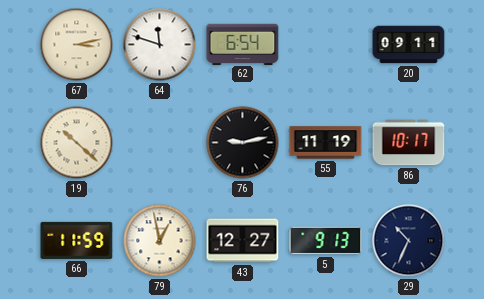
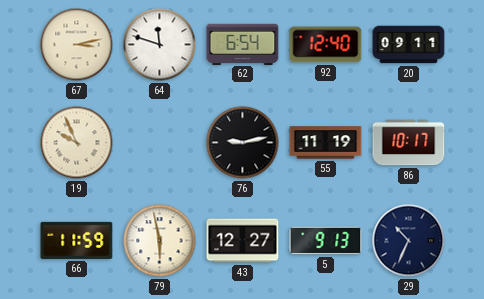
92: none -> 12:40
19: 10:22 -> 9:56
79: 12:58 -> 5:58
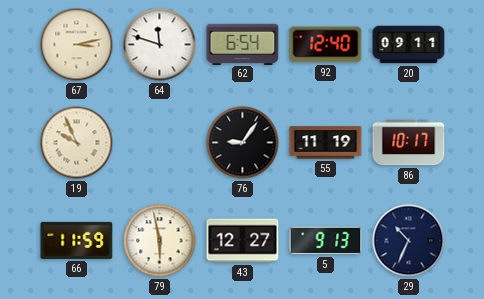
76: 9:13 -> 9:06
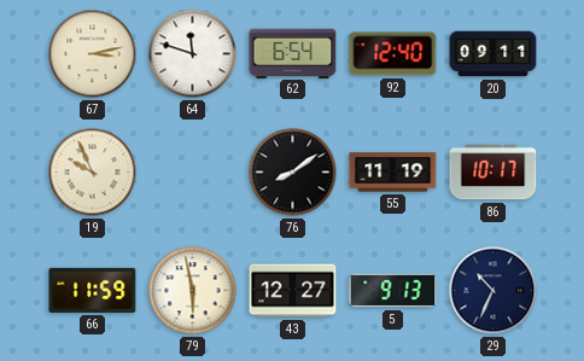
76: 9:06 -> 8:09
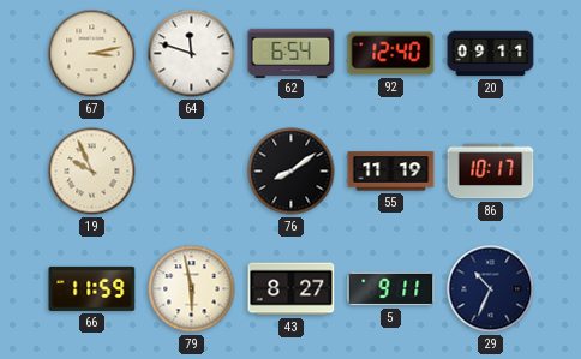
43: 12:27 -> 8:27
5: 9:13 -> 9:11
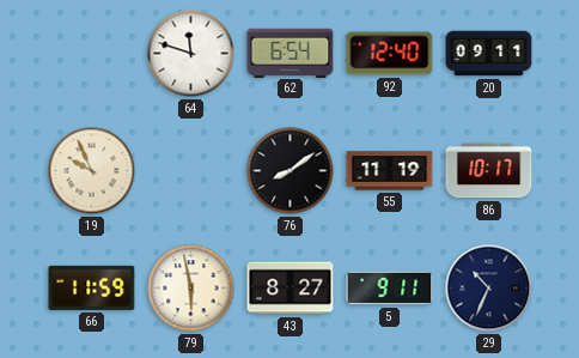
67: 3:13 -> none
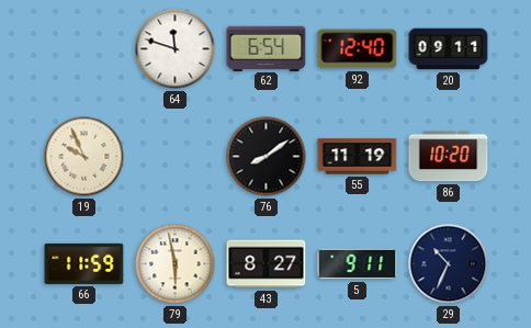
86: 10:17 -> 10:20
